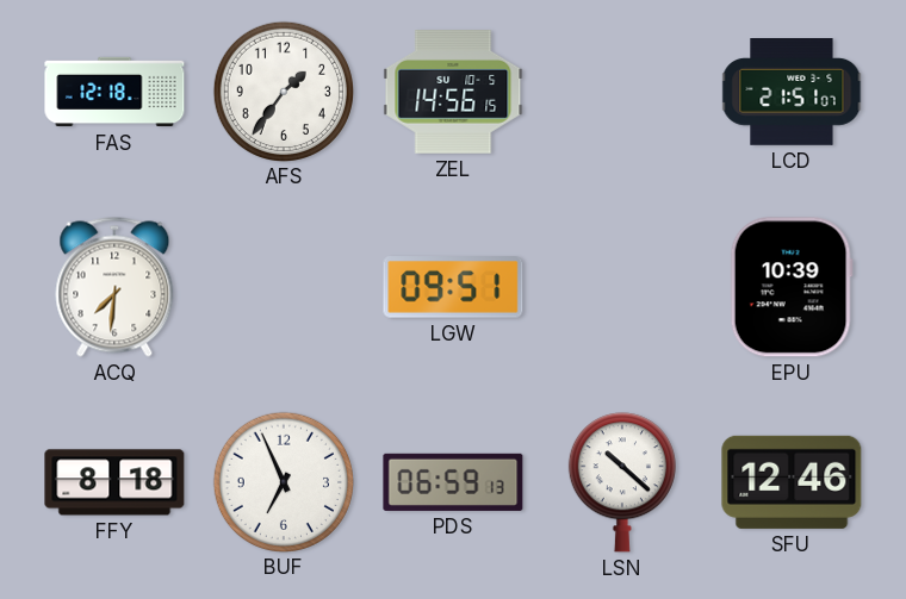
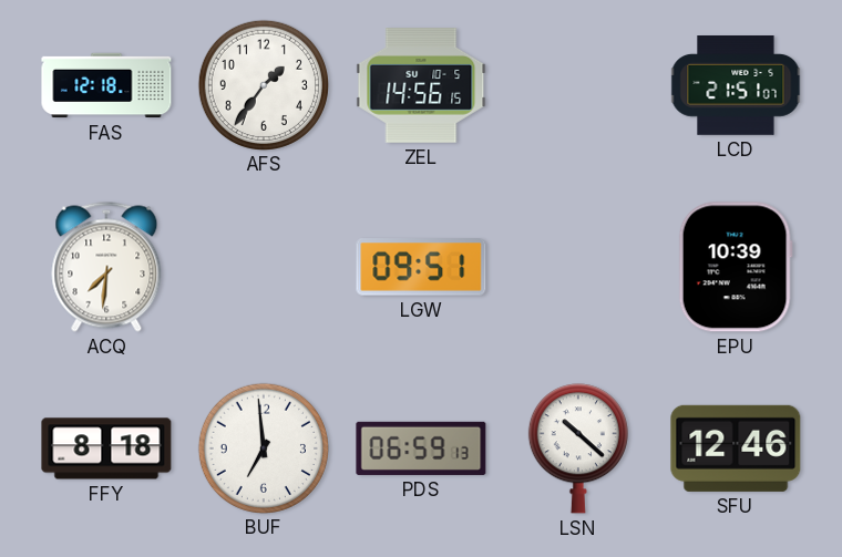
BUF: 6:56 -> 6:59
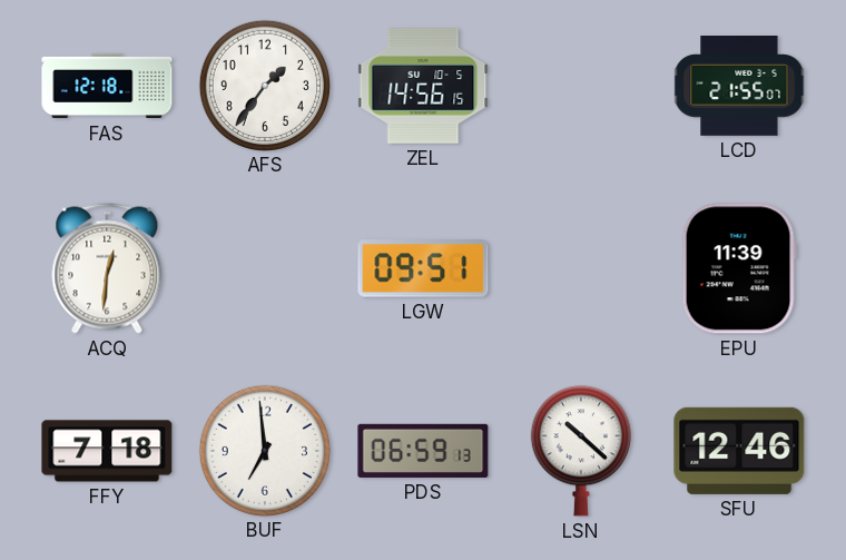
LCD: 21:51 -> 21:55
ACQ: 7:31 -> 12:31
EPU: 10:39 -> 11:39
FFY: 8:18 -> 7:18
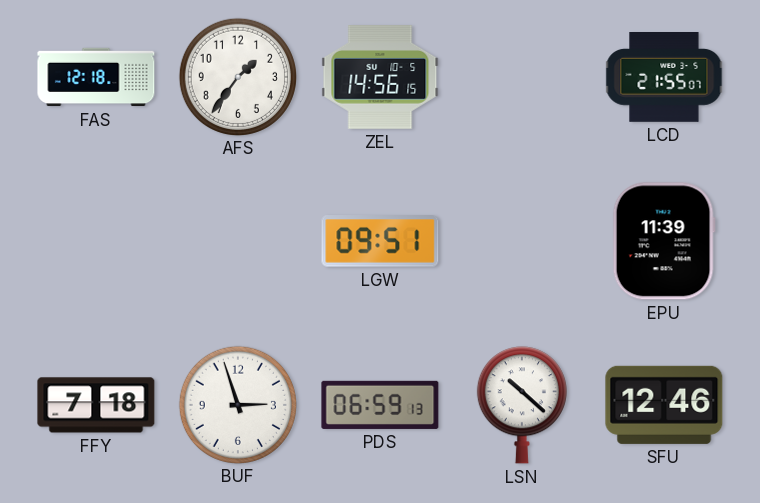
ACQ: 12:31 -> none
BUF: 6:59 -> 2:57
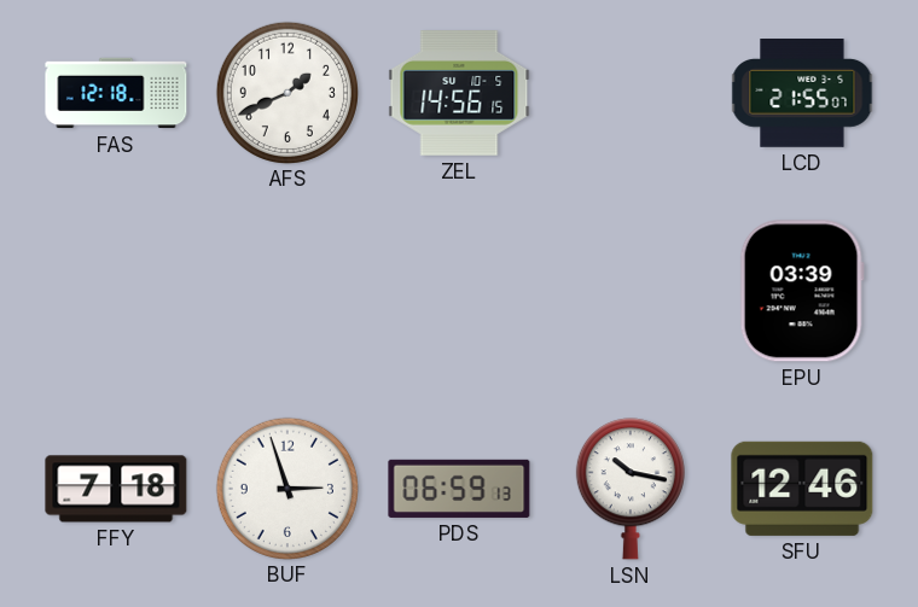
AFS: 1:36 -> 1:41
LGW: 09:51 -> none
EPU: 11:39 -> 03:39
LSN: 10:22 -> 10:17
